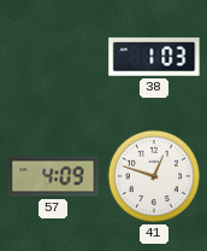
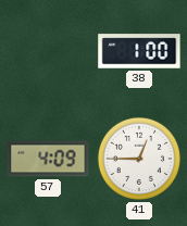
38: 1:03 -> 1:00
41: 12:48 -> 12:45
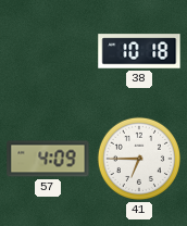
38: 1:00 -> 10:18
41: 12:45 -> 6:45
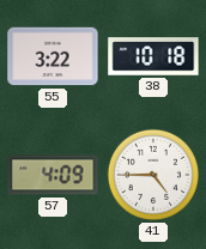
55: none -> 3:22
41: 6:45 -> 4:45
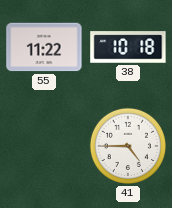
55: 3:22 -> 11:22
57: 4:09 -> none
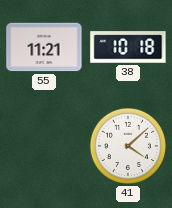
55: 11:22 -> 11:21
41: 4:45 -> 4:08
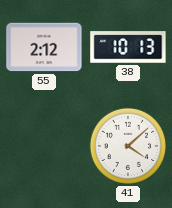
55: 11:21 -> 2:12
38: 10:18 -> 10:13
